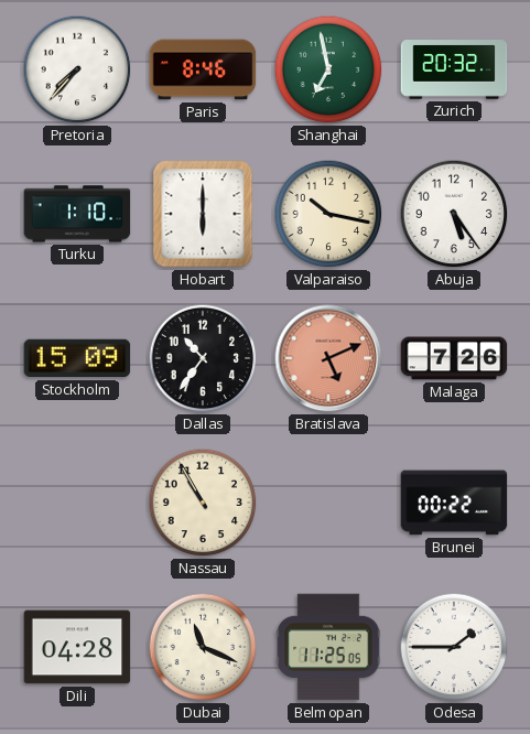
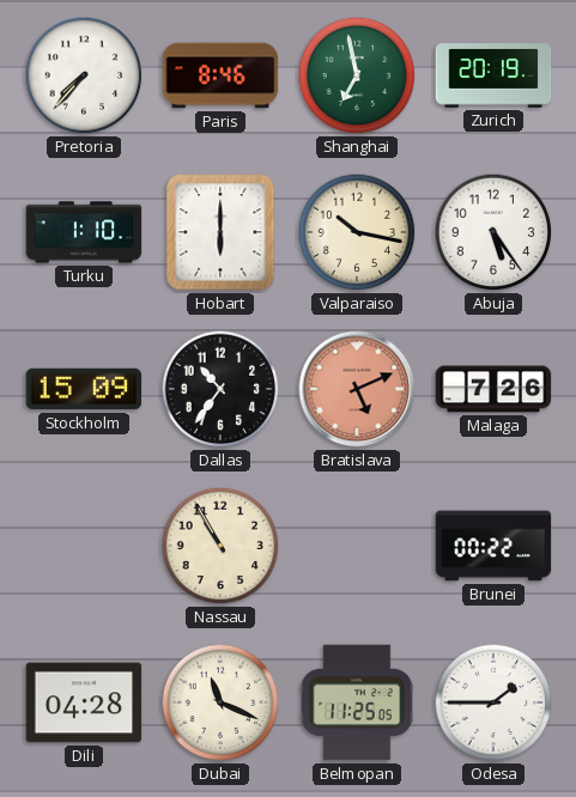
Zurich: 20:32 -> 20:19
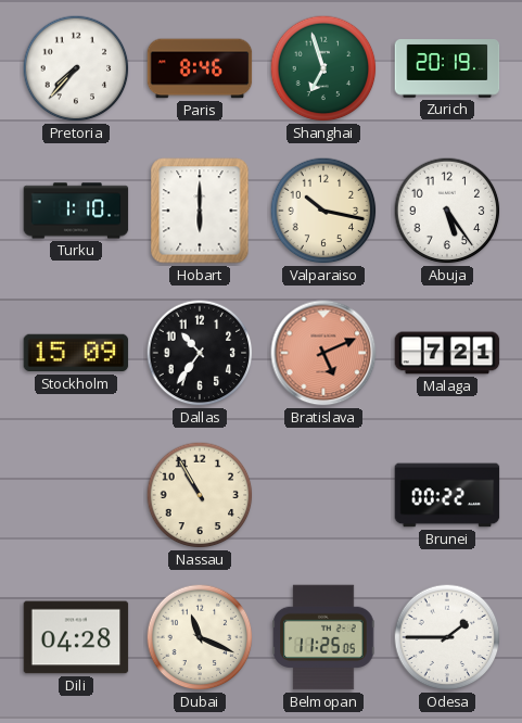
Shanghai: 6:58 -> 6:57
Malaga: 7:26 -> 7:21
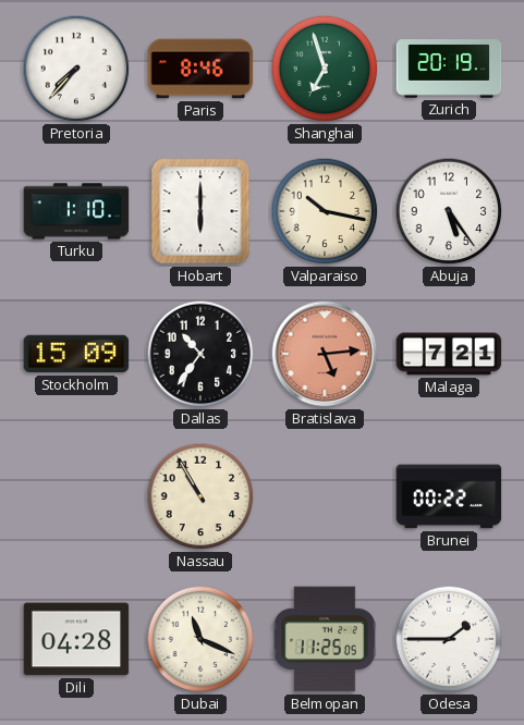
Bratislava: 5:11 -> 5:14
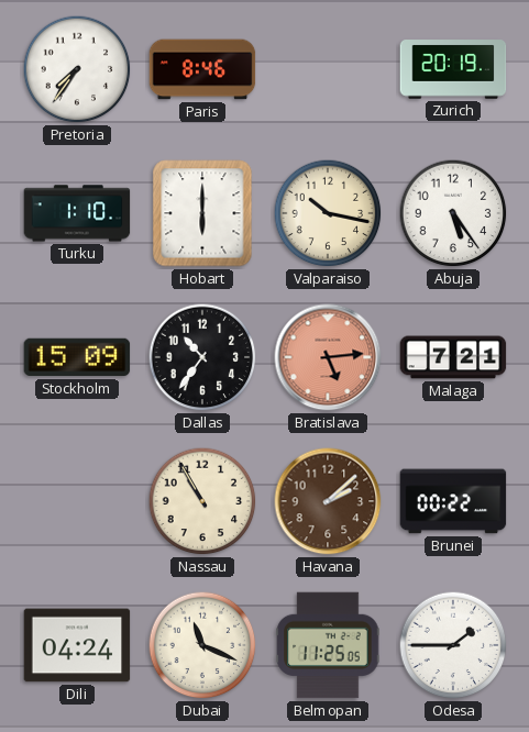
Pretoria: 7:37 -> 7:36
Shanghai: 6:57 -> none
Havana: none -> 2:08
Dili: 04:28 -> 04:24
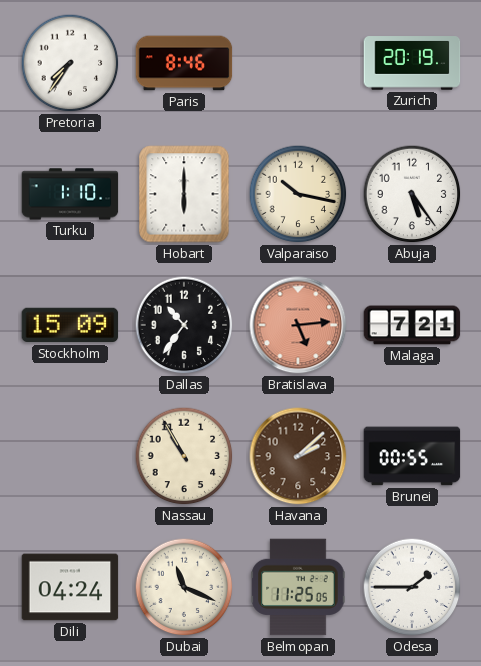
Brunei: 00:22 -> 00:55
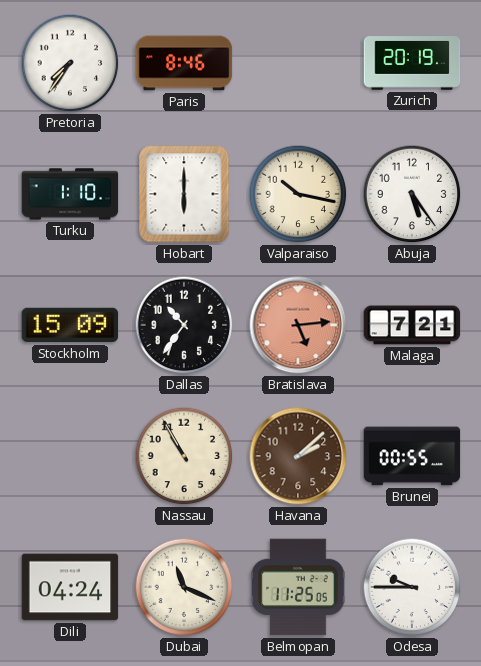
Odesa: 1:45 -> 9:45
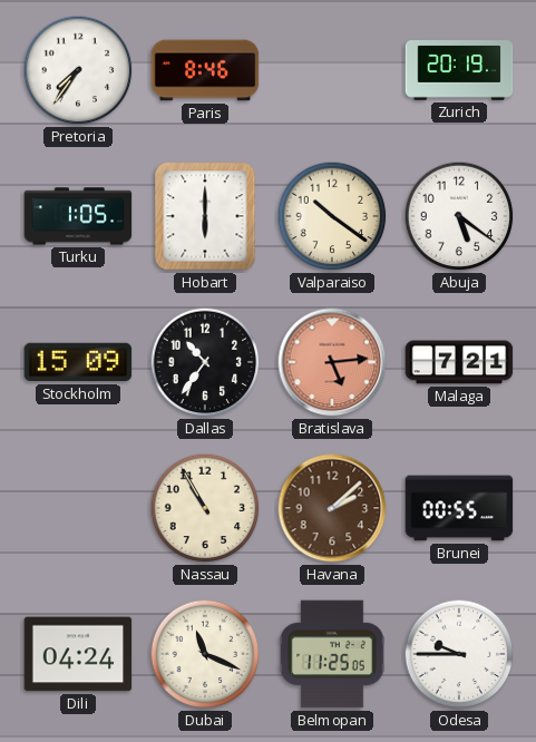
Turku: 1:10 -> 1:05
Valparaiso: 10:17 -> 10:21
Abuja: 5:24 -> 5:21
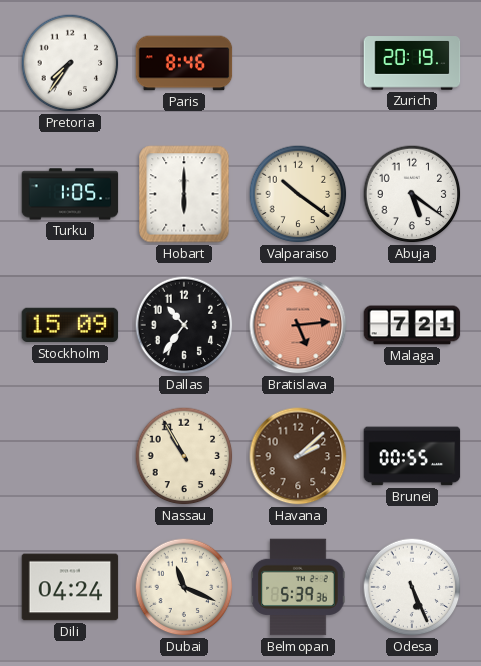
Belmopan: 11:25 -> 5:39
Odesa: 9:45 -> 5:26
